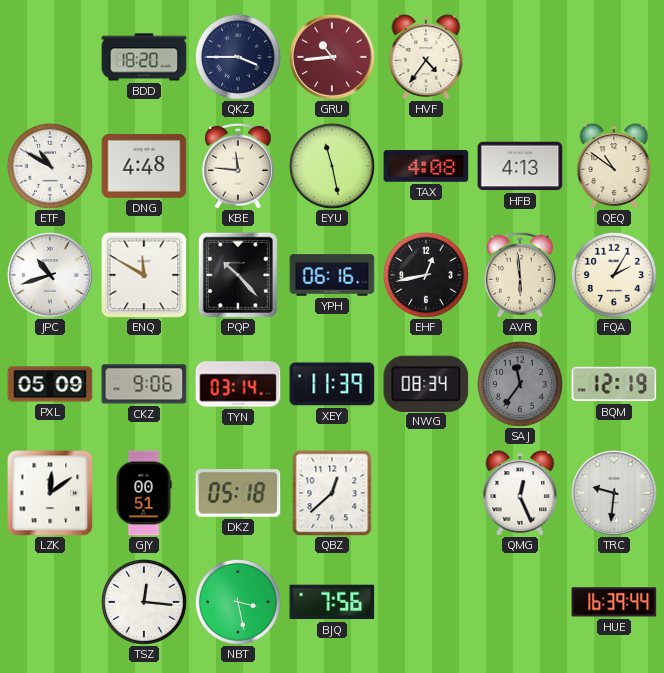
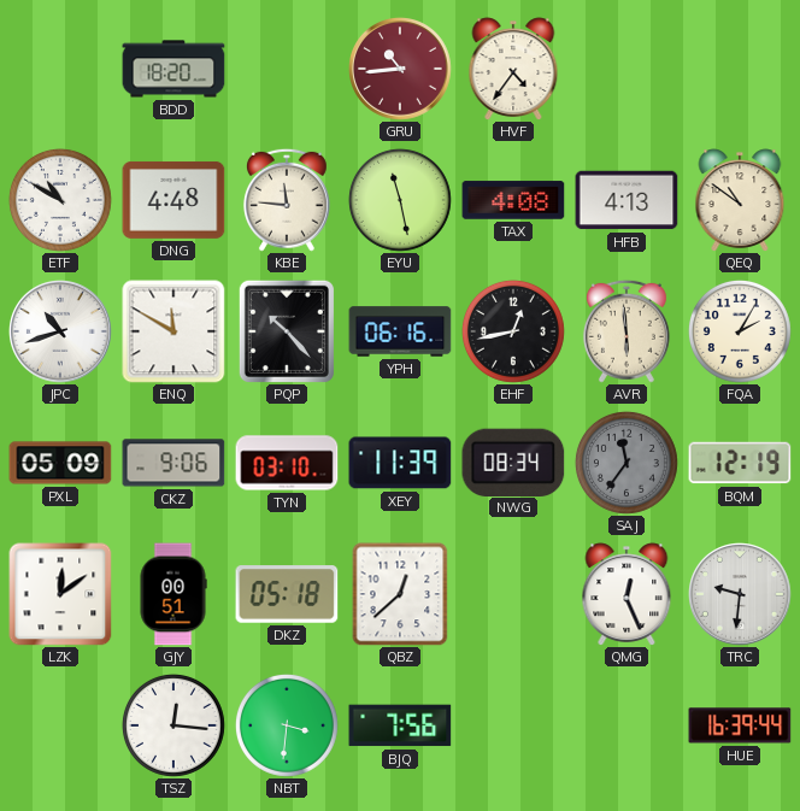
QKZ: 3:45 -> none
TYN: 03:14 -> 03:10
NBT: 3:28 -> 3:31
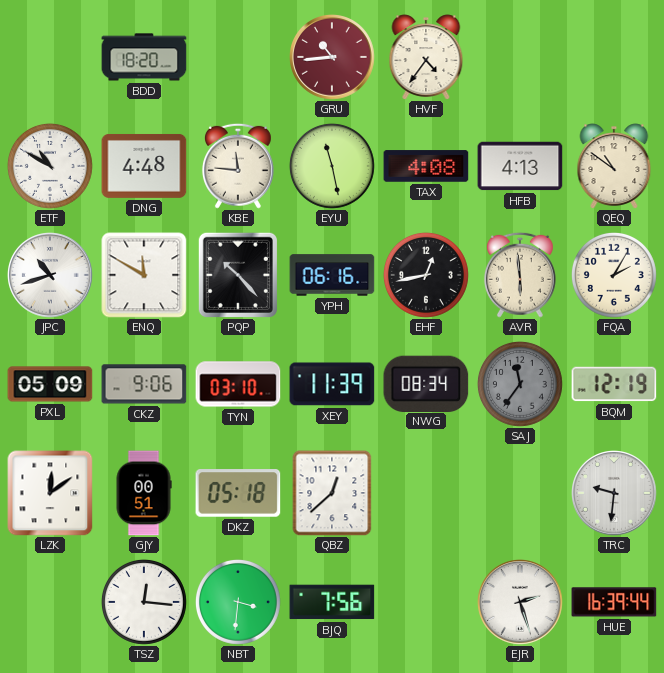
QMG: 12:26 -> none
EJR: none -> 2:27
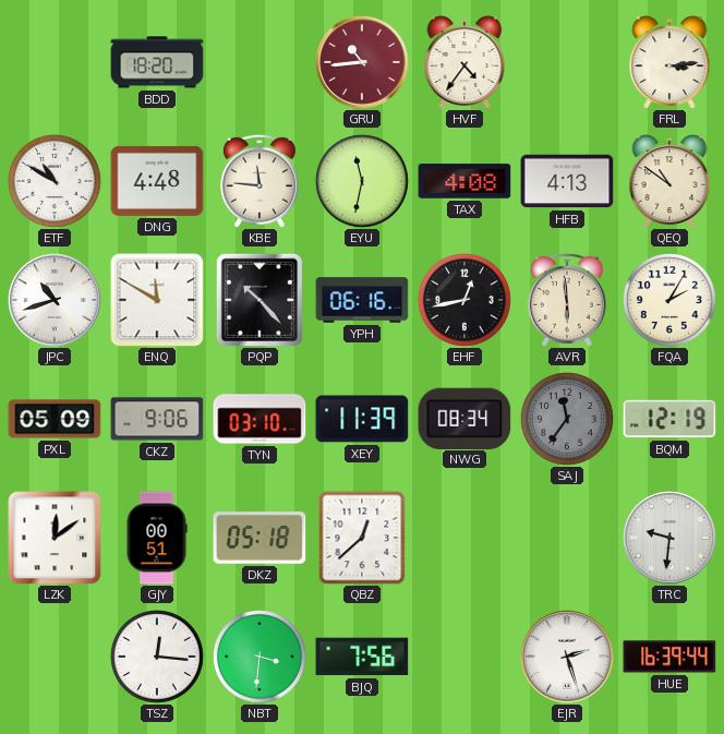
FRL: none -> 3:14
EYU: 11:28 -> 11:32
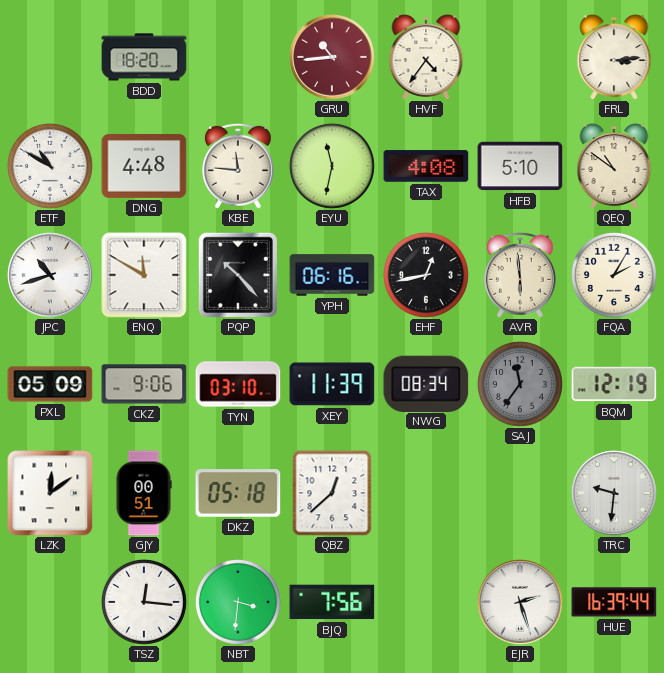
HFB: 4:13 -> 5:10
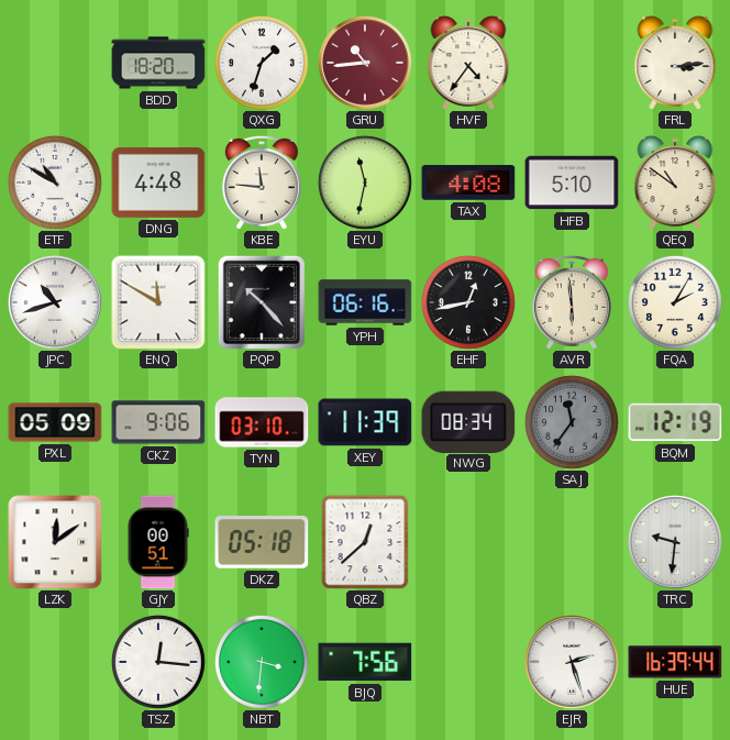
QXG: none -> 1:33
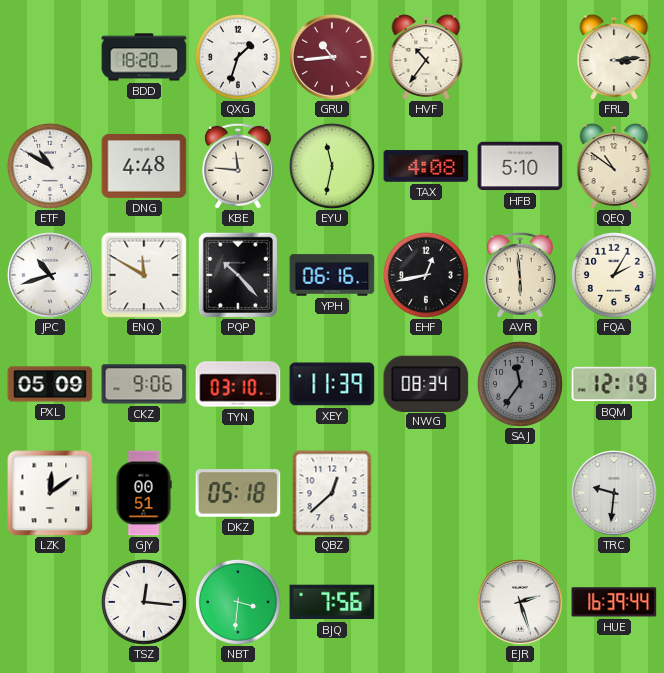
HVF: 4:36 -> 10:36
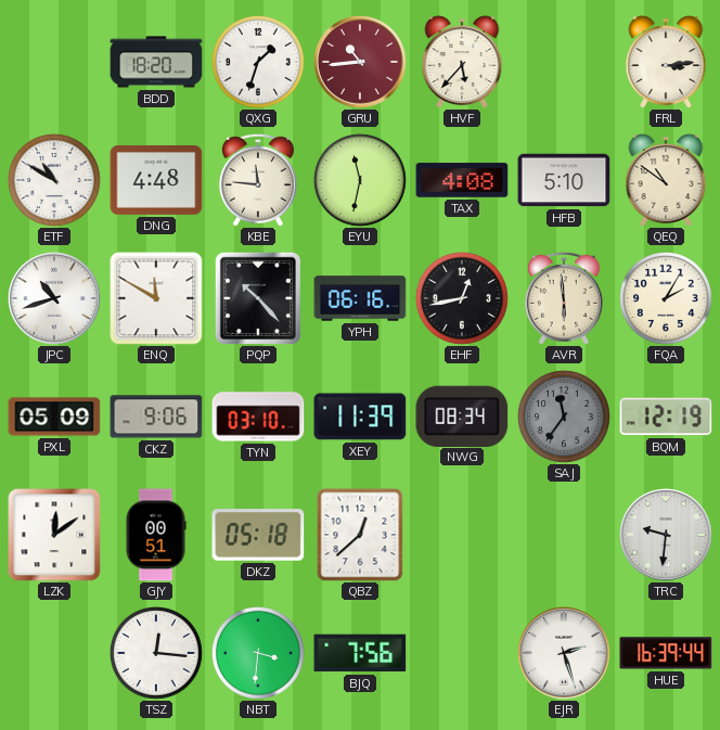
HVF: 10:36 -> 5:37
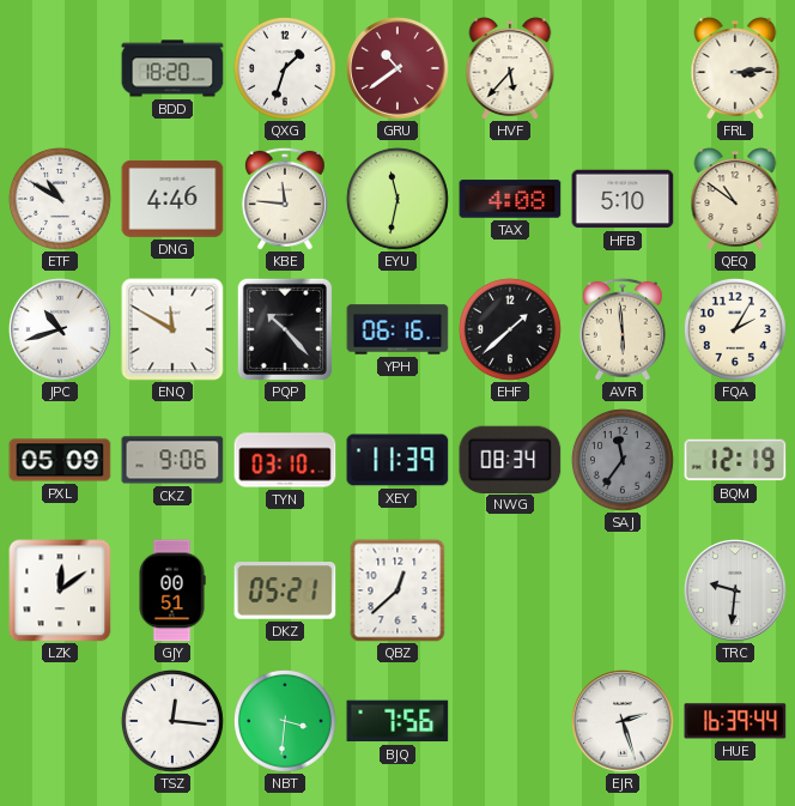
GRU: 10:44 -> 10:39
DNG: 4:48 -> 4:46
EHF: 12:43 -> 1:38
DKZ: 05:18 -> 05:21
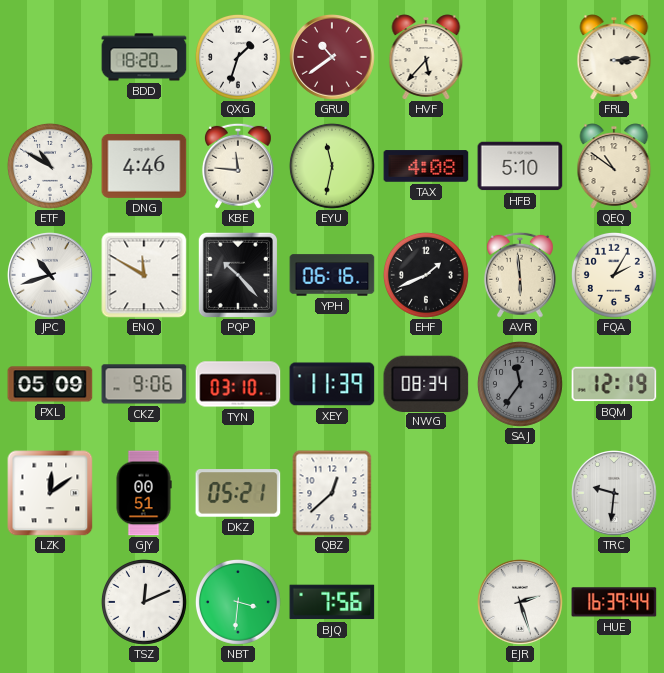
EHF: 1:38 -> 1:41
TSZ: 12:16 -> 12:11
